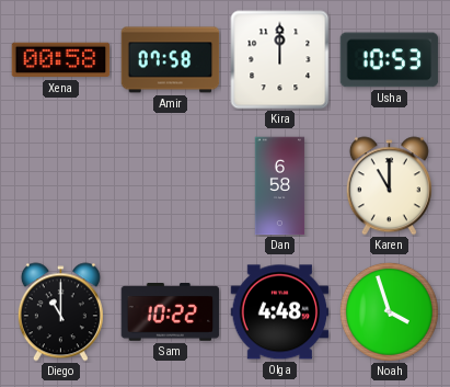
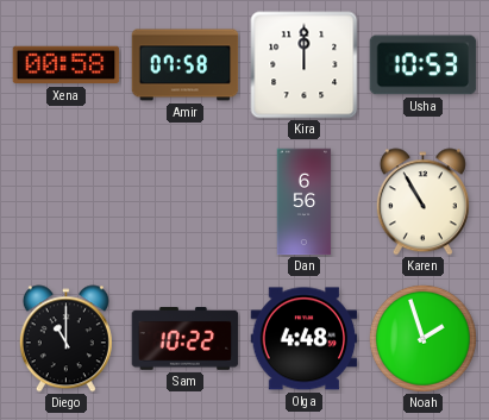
Dan: 6:58 -> 6:56
Karen: 11:00 -> 10:55
Noah: 3:57 -> 1:57
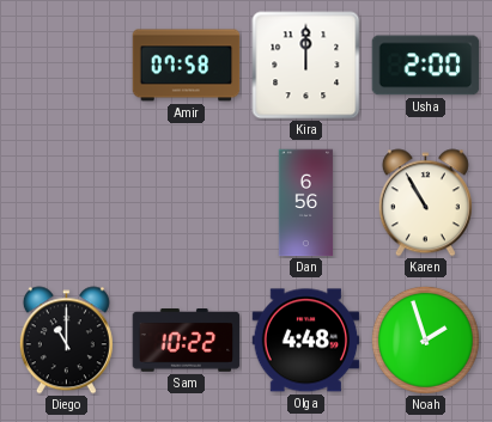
Xena: 00:58 -> none
Usha: 10:53 -> 2:00
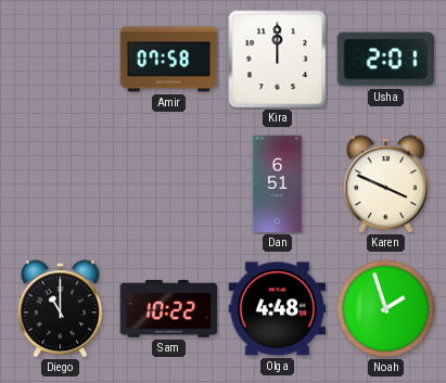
Usha: 2:00 -> 2:01
Dan: 6:56 -> 6:51
Karen: 10:55 -> 3:49
